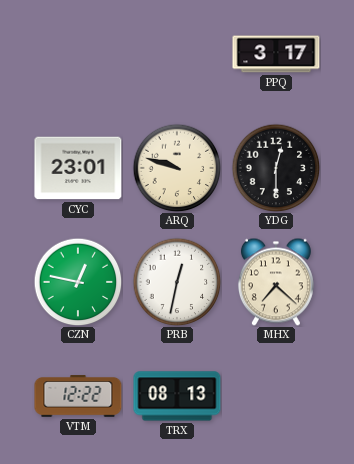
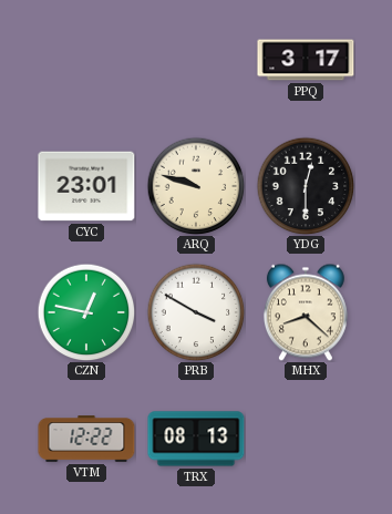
PRB: 12:32 -> 3:50
MHX: 7:22 -> 8:22
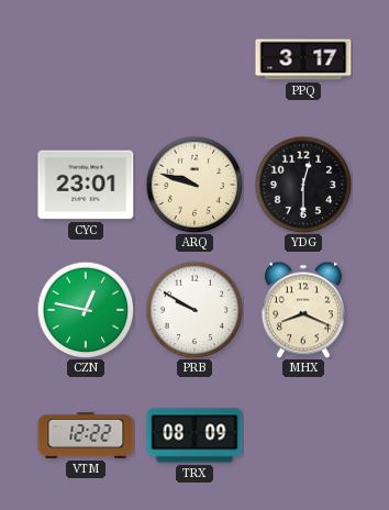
PRB: 3:50 -> 9:50
MHX: 8:22 -> 8:19
TRX: 08:13 -> 08:09
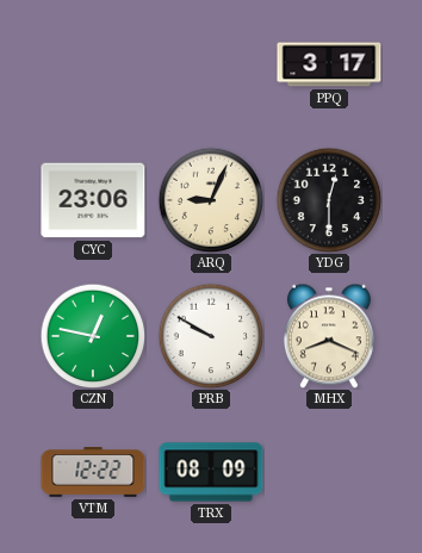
CYC: 23:01 -> 23:06
ARQ: 9:48 -> 9:04
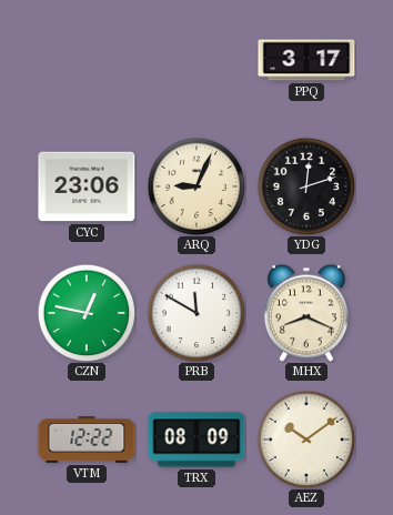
YDG: 12:30 -> 12:12
PRB: 9:50 -> 11:50
AEZ: none -> 10:09
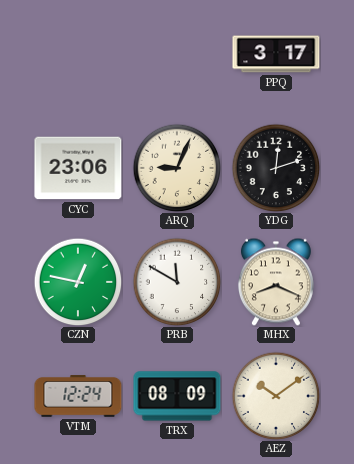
VTM: 12:22 -> 12:24
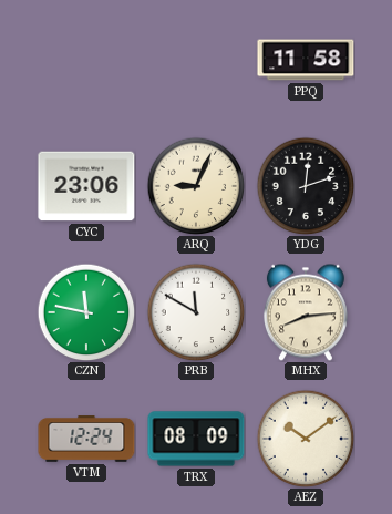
PPQ: 3:17 -> 11:58
CZN: 12:47 -> 11:47
MHX: 8:19 -> 8:14
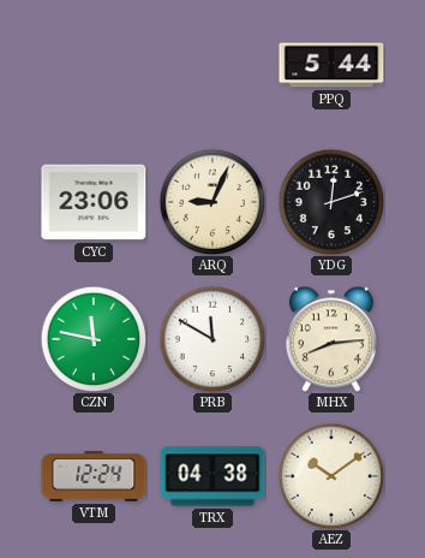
PPQ: 11:58 -> 5:44
TRX: 08:09 -> 04:38
